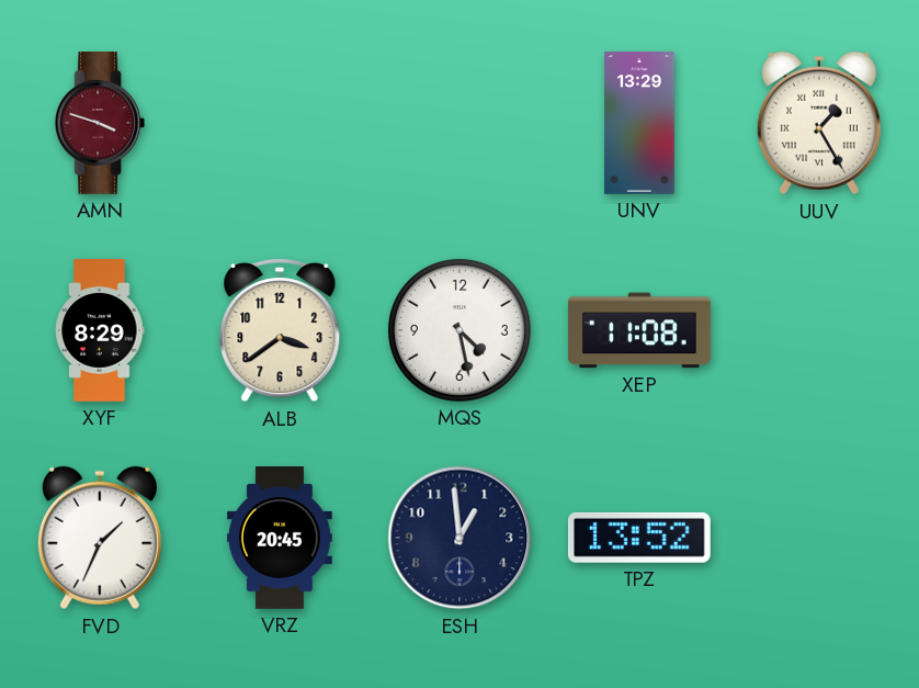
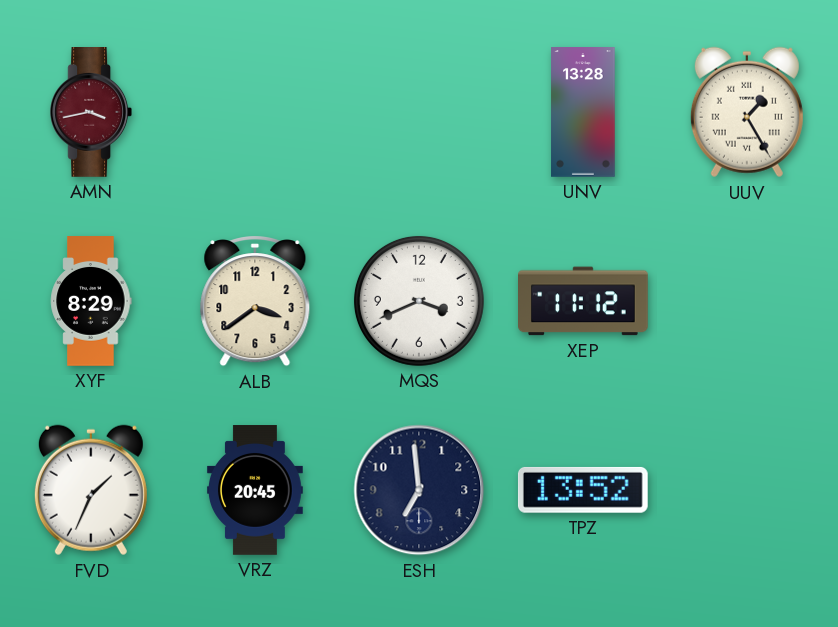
AMN: 3:48 -> 3:43
UNV: 13:29 -> 13:28
MQS: 4:28 -> 3:41
XEP: 11:08 -> 11:12
ESH: 12:59 -> 6:59
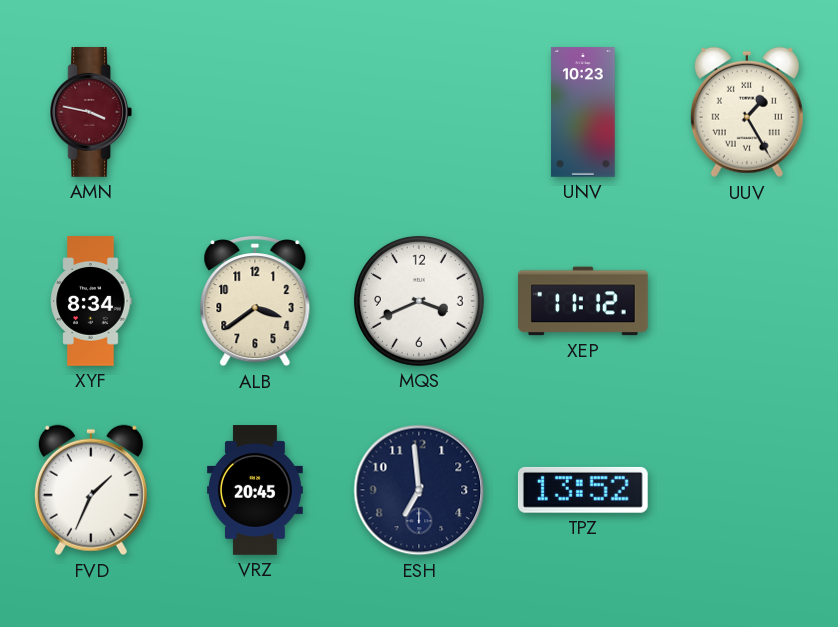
AMN: 3:43 -> 3:47
UNV: 13:28 -> 10:23
XYF: 8:29 -> 8:34
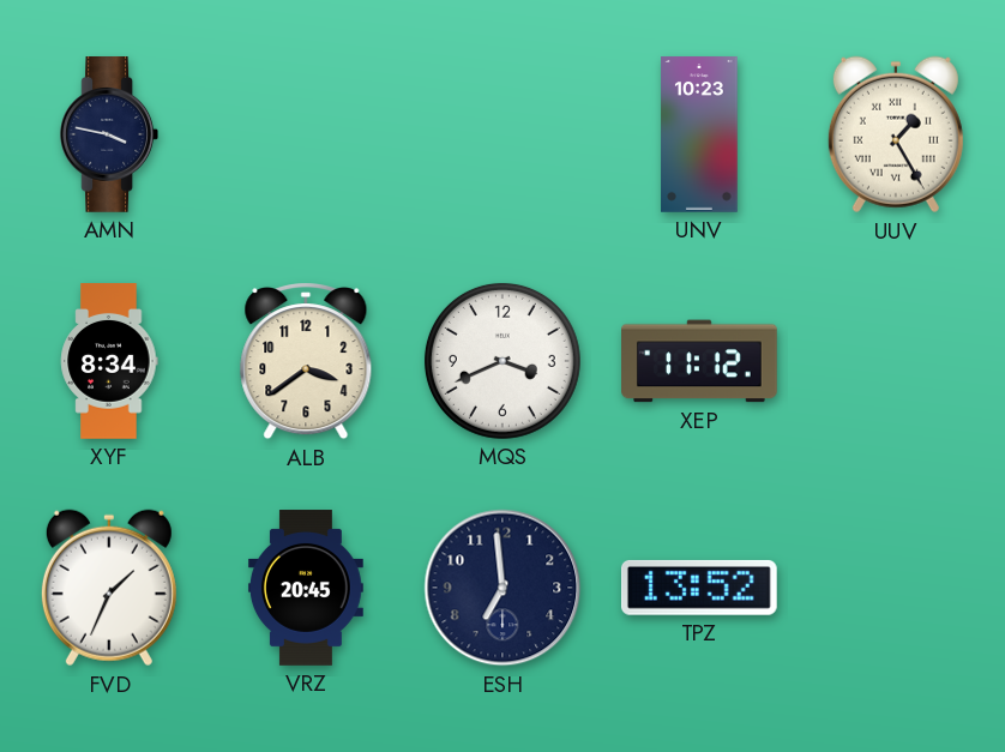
AMN dial: burgundy -> navy
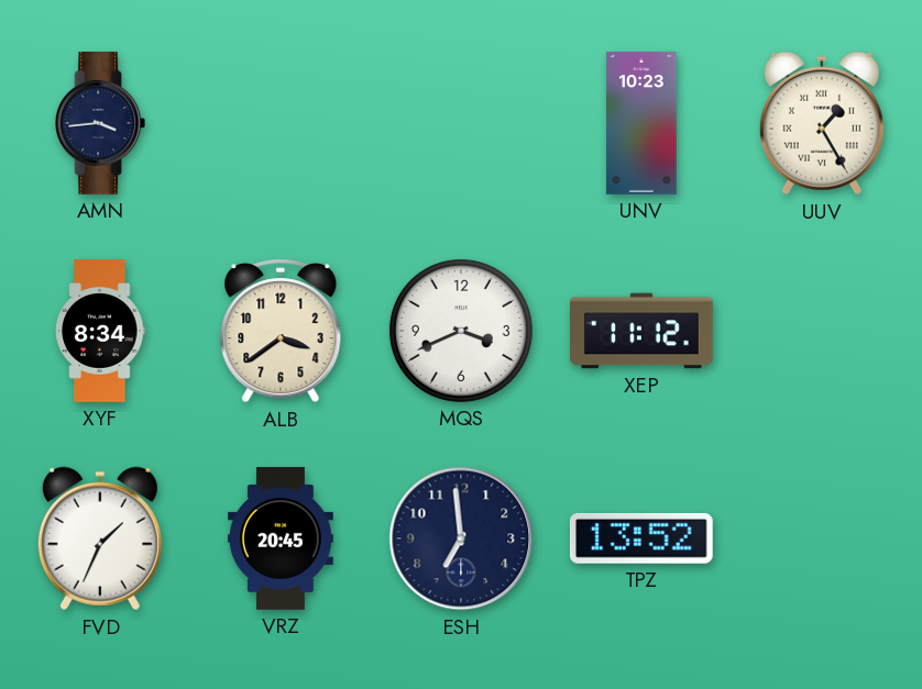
AMN: 3:47 -> 3:44
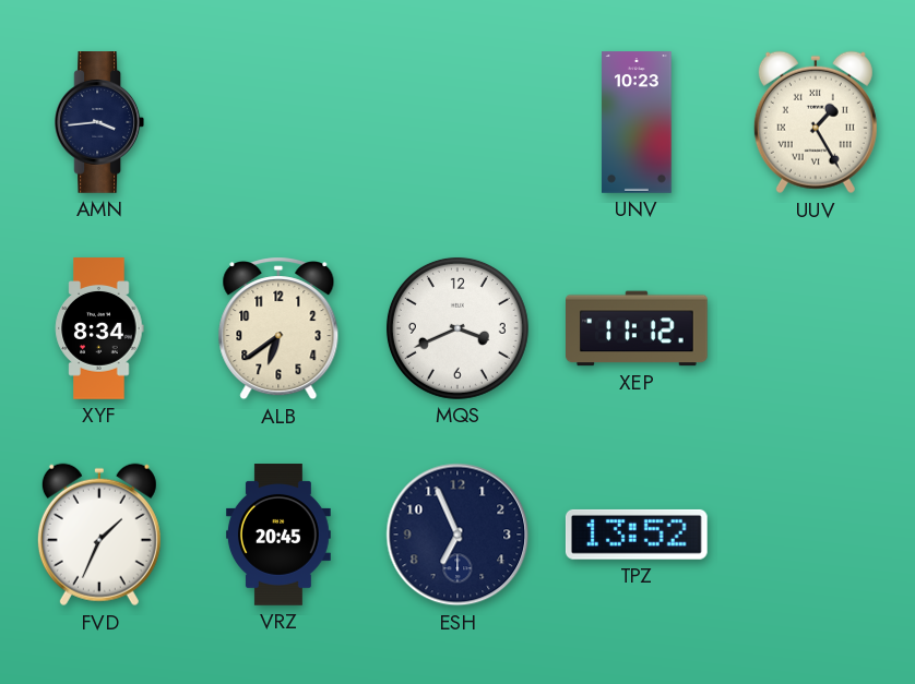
ALB: 3:39 -> 6:39
ESH: 6:59 -> 6:56
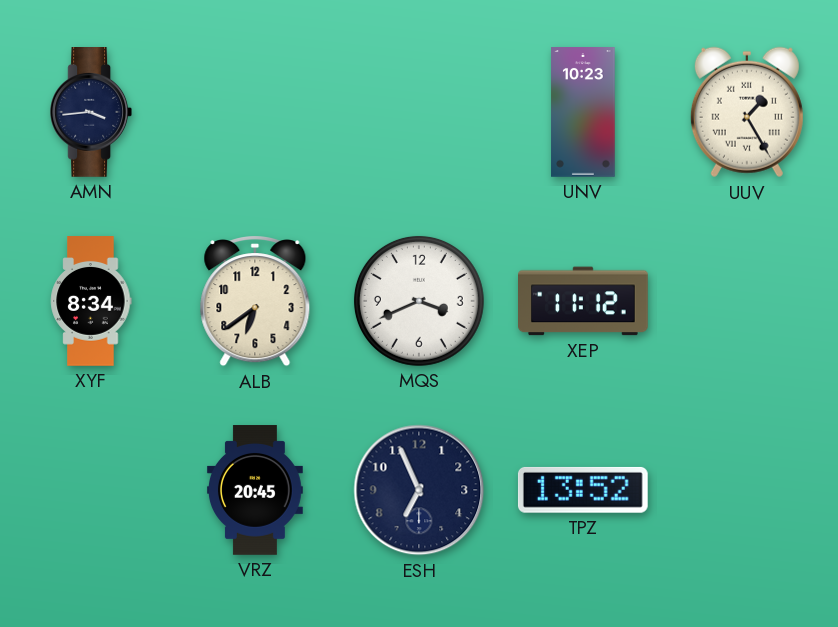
FVD: 1:34 -> none
